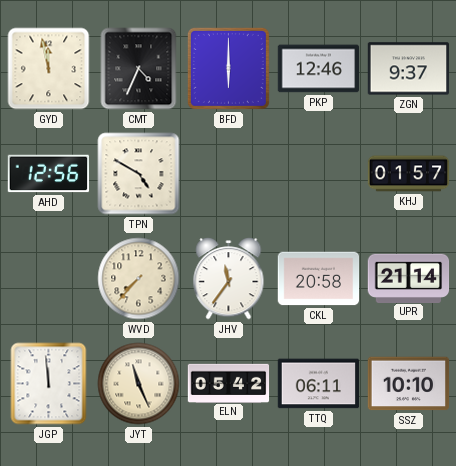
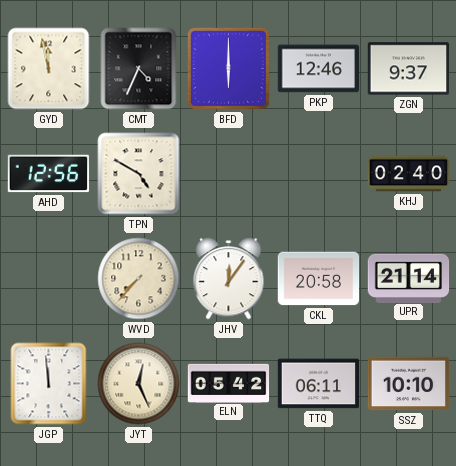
KHJ: 01:57 -> 02:40
JHV: 11:36 -> 12:06
JYT: 11:26 -> 12:26
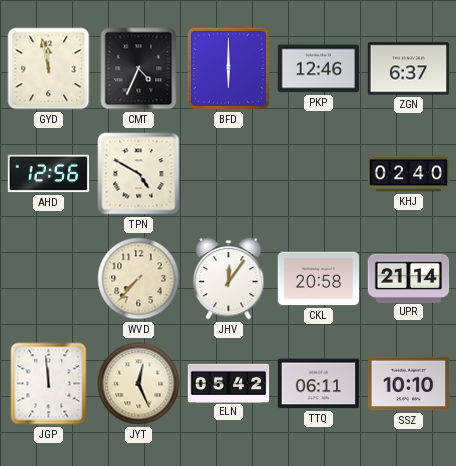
ZGN: 9:37 -> 6:37
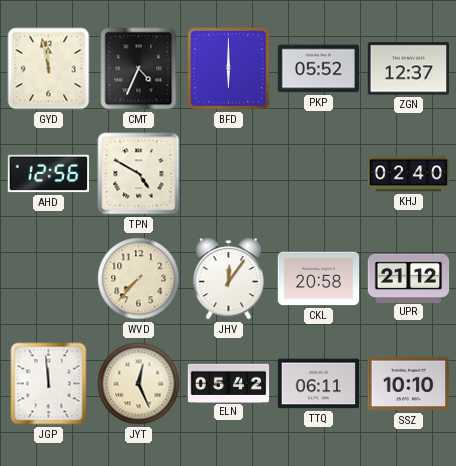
PKP: 12:46 -> 05:52
ZGN: 6:37 -> 12:37
UPR: 21:14 -> 21:12
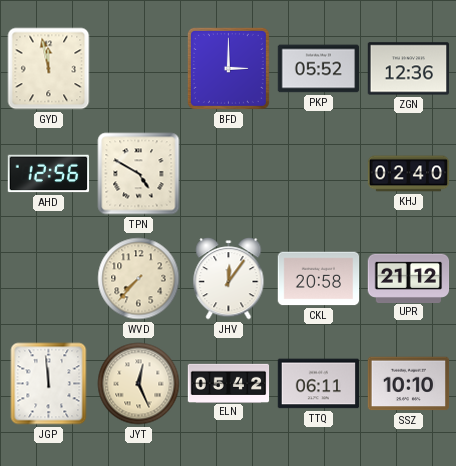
CMT: 4:34 -> none
BFD: 6:00 -> 3:00
ZGN: 12:37 -> 12:36
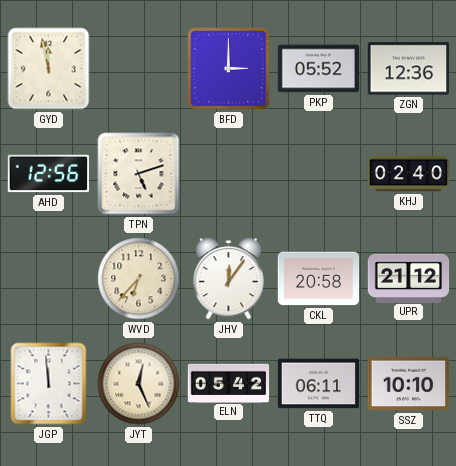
TPN: 4:50 -> 5:12
WVD: 7:37 -> 6:37
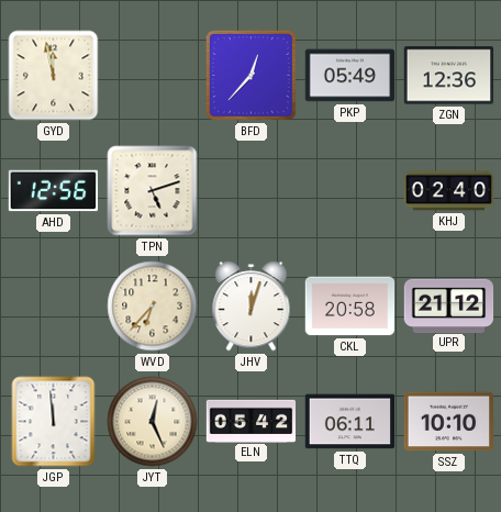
BFD: 3:00 -> 12:37
PKP: 05:52 -> 05:49
JHV: 12:06 -> 12:03
